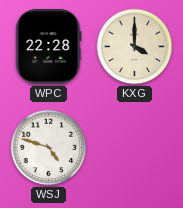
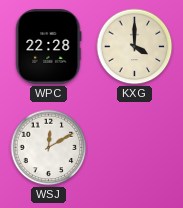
WSJ: 4:48 -> 12:10
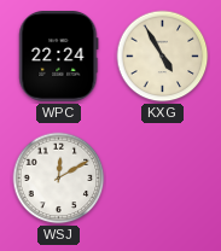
WPC: 22:28 -> 22:24
KXG: 4:00 -> 4:55
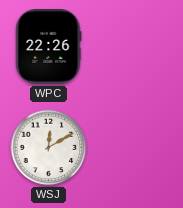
WPC: 22:24 -> 22:26
KXG: 4:55 -> none
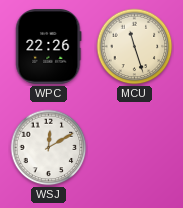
MCU: none -> 11:27
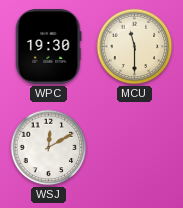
WPC: 22:26 -> 19:30
MCU: 11:27 -> 11:30
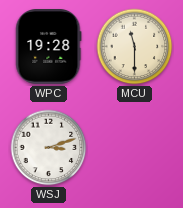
WPC: 19:30 -> 19:28
WSJ: 12:10 -> 3:12
